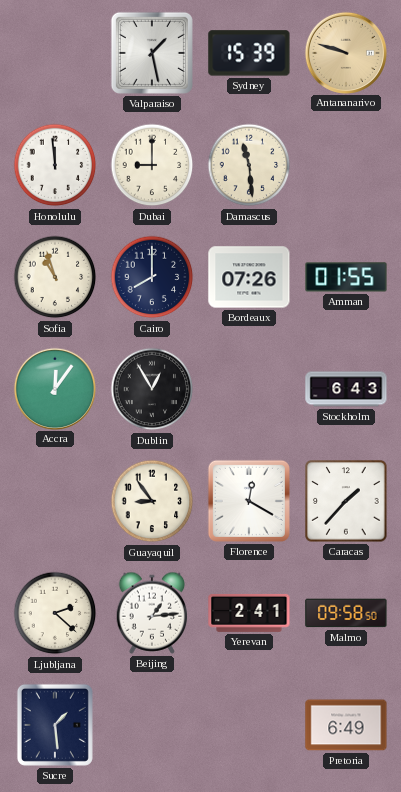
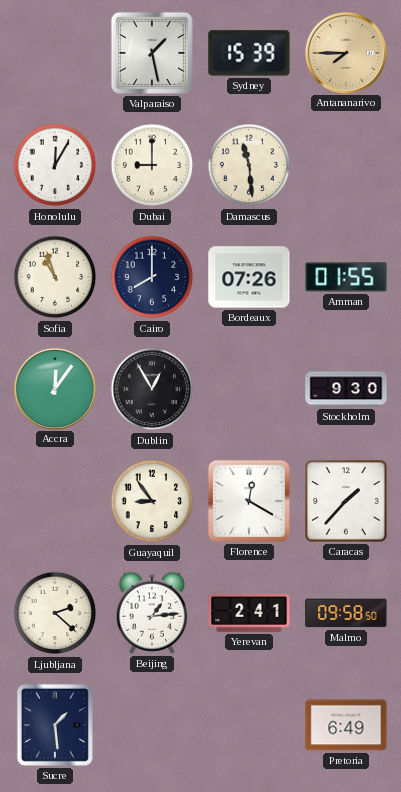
Antananarivo: 9:48 -> 7:45
Honolulu: 11:59 -> 12:05
Stockholm: 6:43 -> 9:30
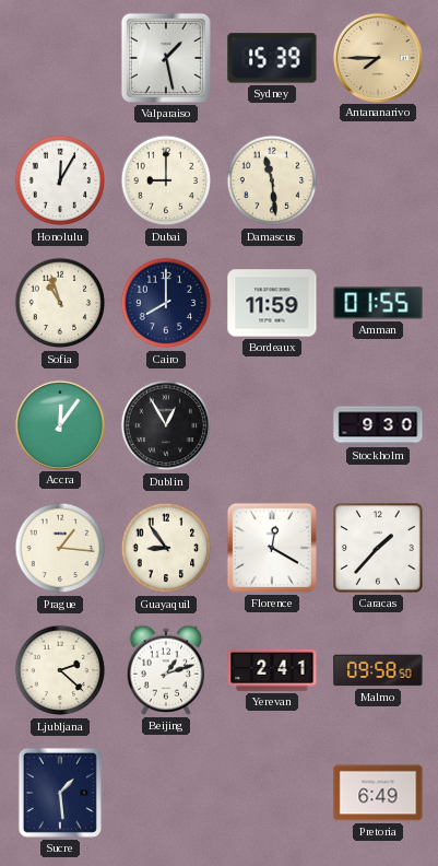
Bordeaux: 07:26 -> 11:59
Prague: none -> 1:16
Beijing: 1:14 -> 1:12
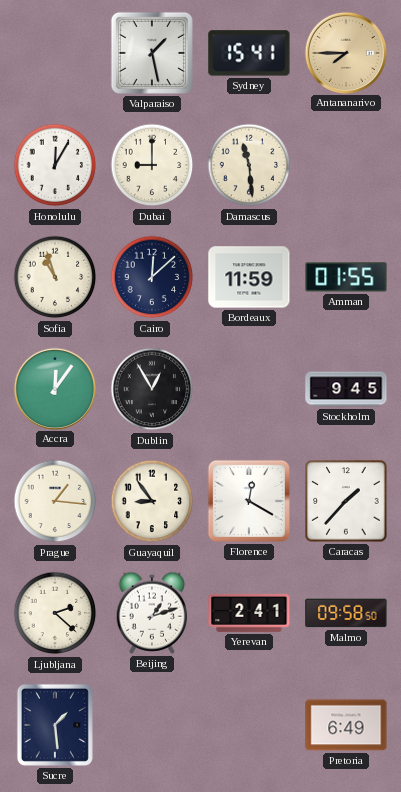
Sydney: 15:39 -> 15:41
Cairo: 8:00 -> 12:08
Stockholm: 9:30 -> 9:45
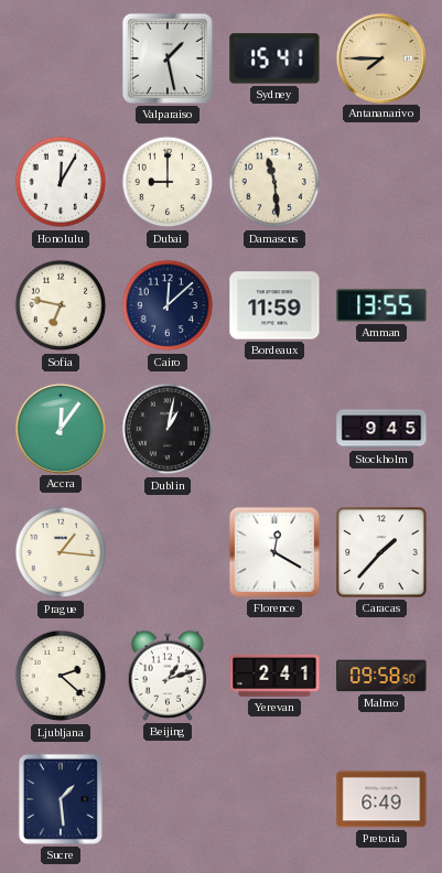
Sofia: 10:57 -> 6:47
Amman: 01:55 -> 13:55
Dublin: 12:55 -> 1:02
Guayaquil: 8:54 -> none
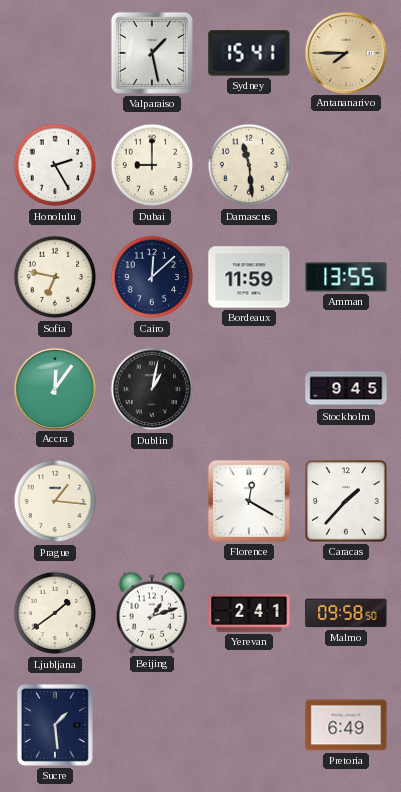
Honolulu: 12:05 -> 2:25
Ljubljana: 2:22 -> 1:39
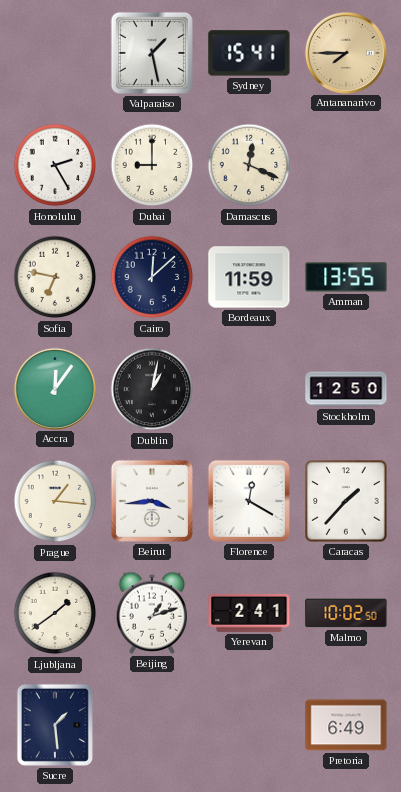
Damascus: 11:29 -> 12:19
Stockholm: 9:45 -> 12:50
Beirut: none -> 3:44
Malmo: 09:58 -> 10:02
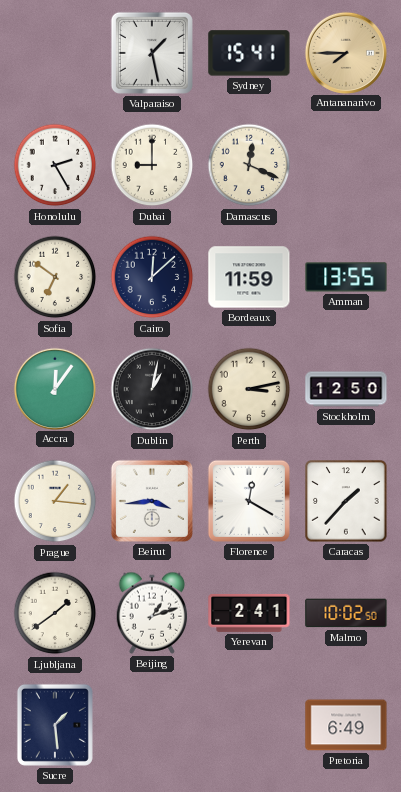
Sofia: 6:47 -> 6:51
Perth: none -> 3:13
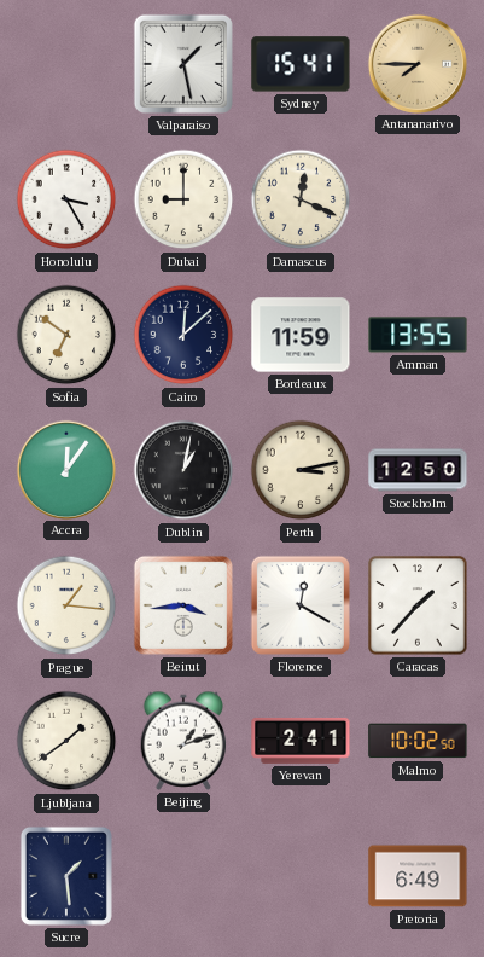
Honolulu: 2:25 -> 3:25
